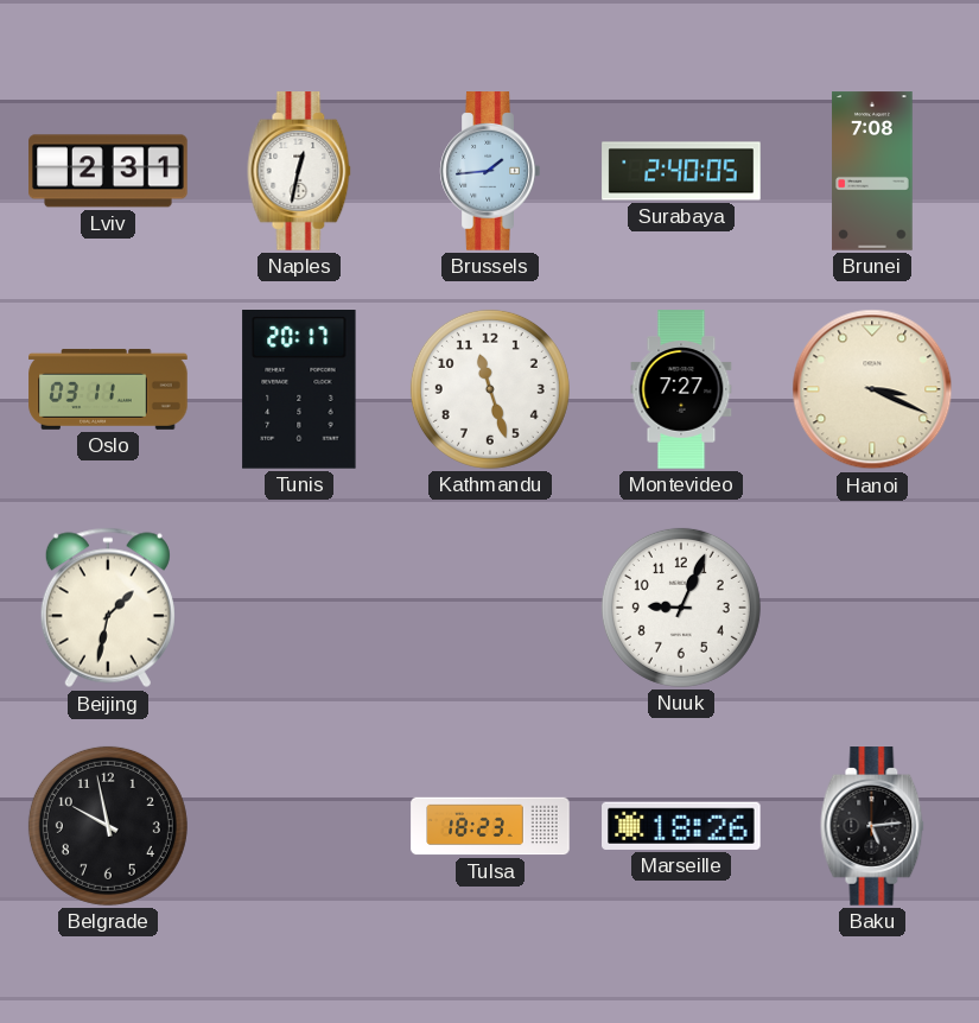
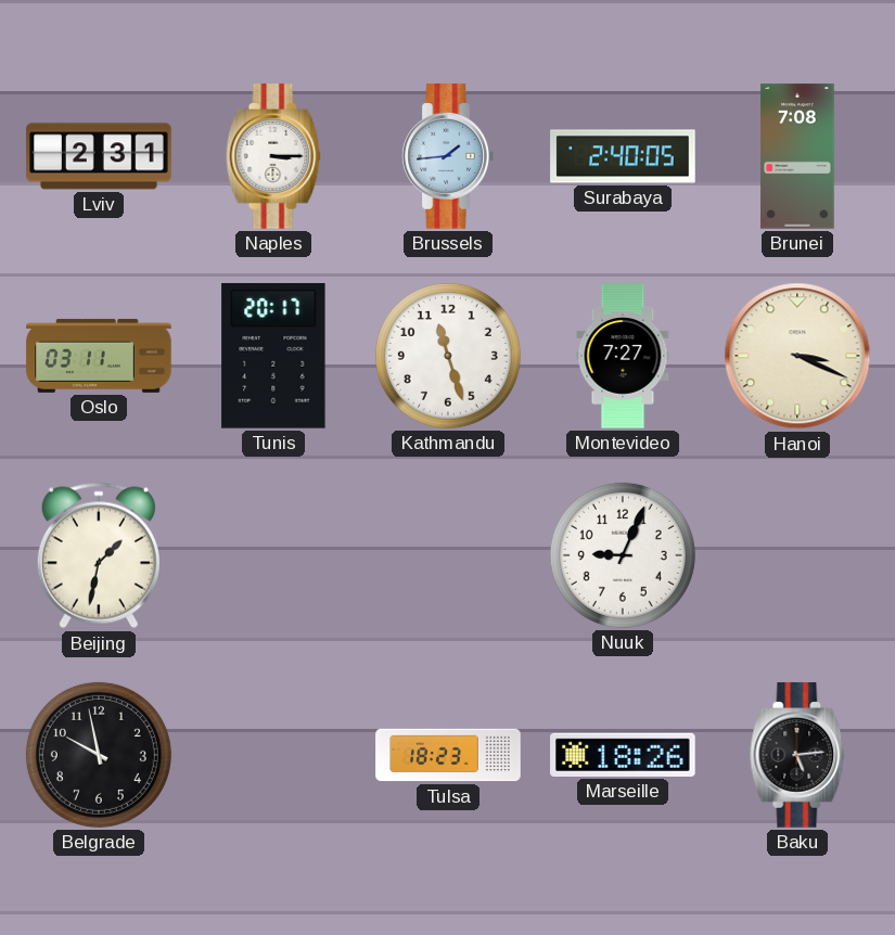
Naples: 12:32 -> 3:15
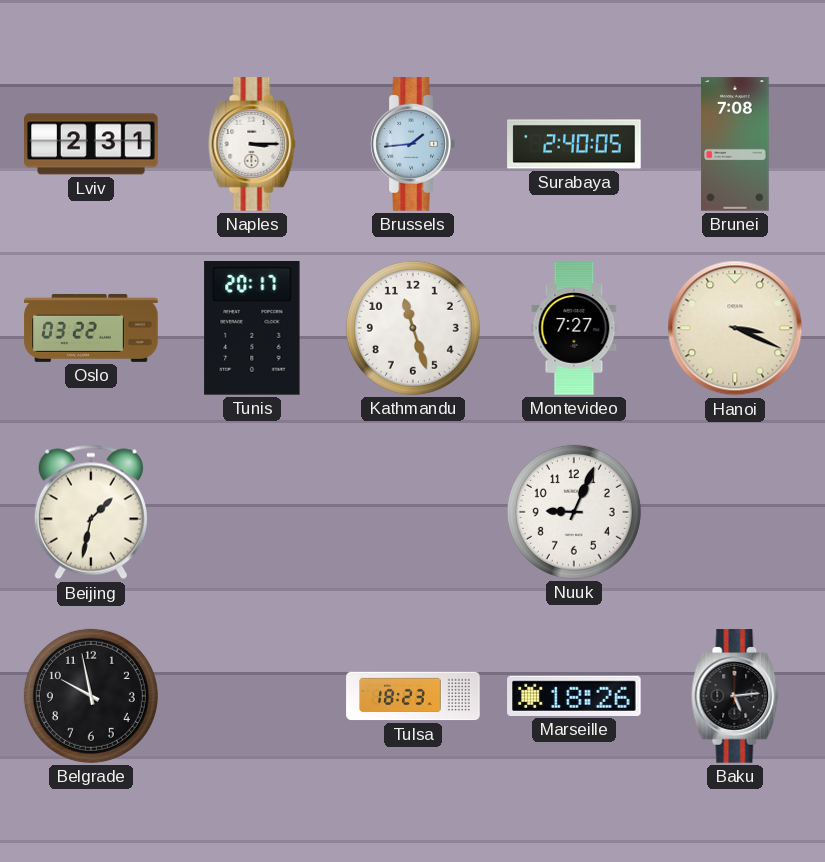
Oslo: 03:11 -> 03:22
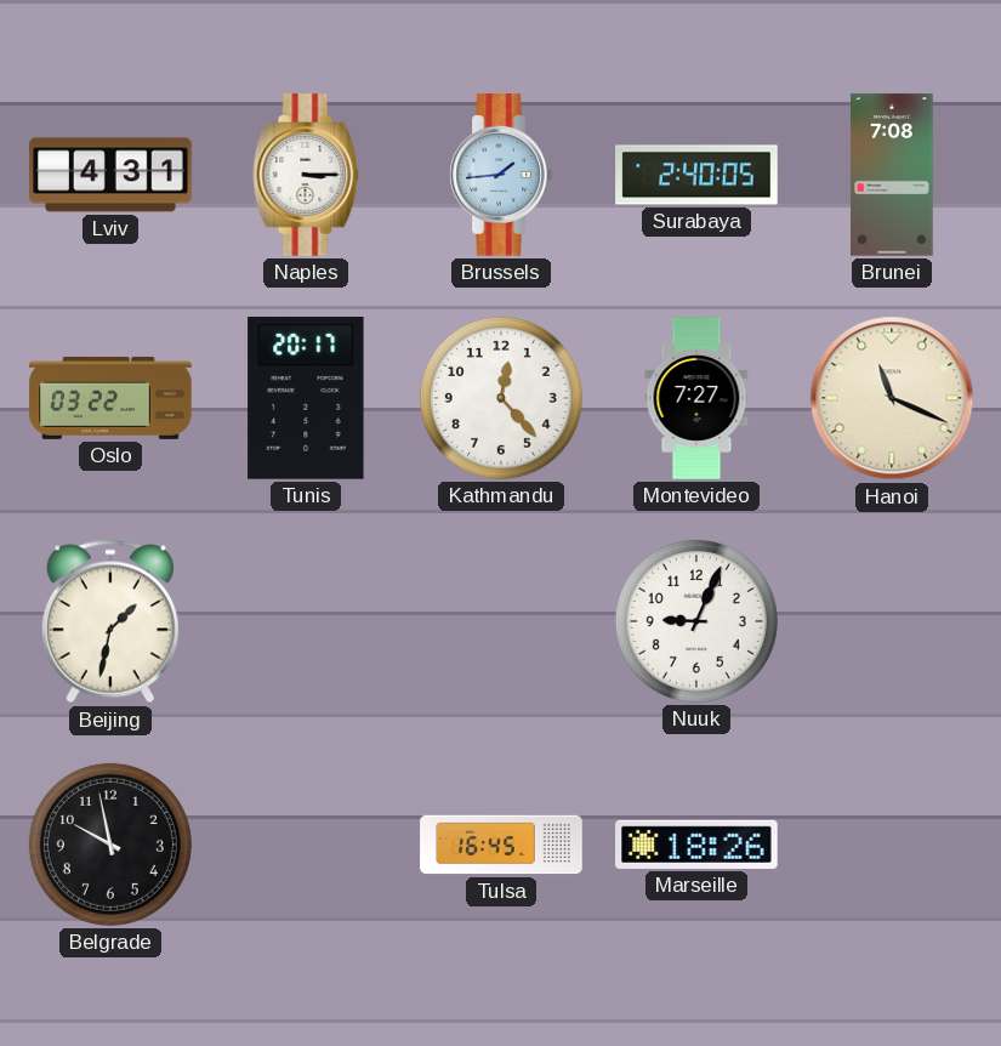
Lviv: 2:31 -> 4:31
Kathmandu: 11:27 -> 12:23
Hanoi: 3:19 -> 11:19
Tulsa: 18:23 -> 16:45
Baku: 5:14 -> none
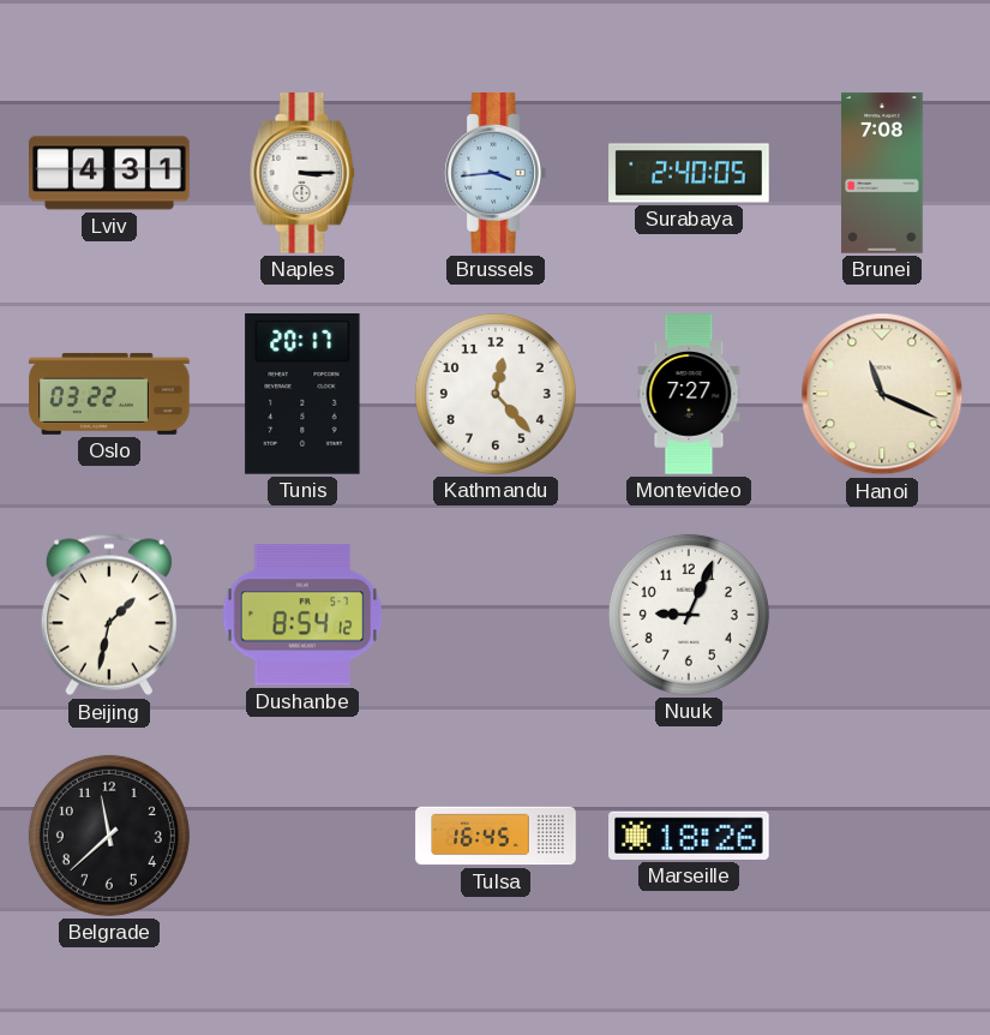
Brussels: 1:44 -> 3:44
Dushanbe: none -> 8:54
Belgrade: 9:58 -> 11:38
